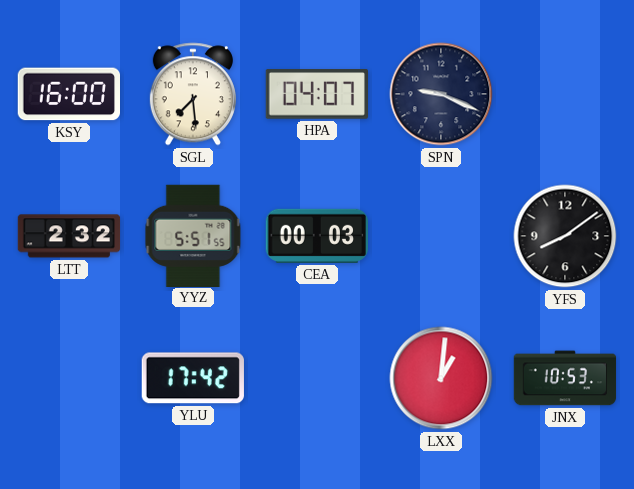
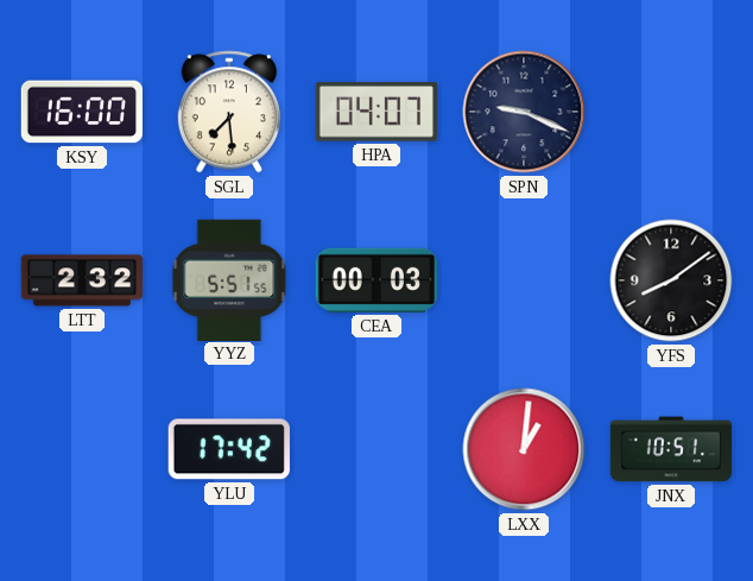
JNX: 10:53 -> 10:51
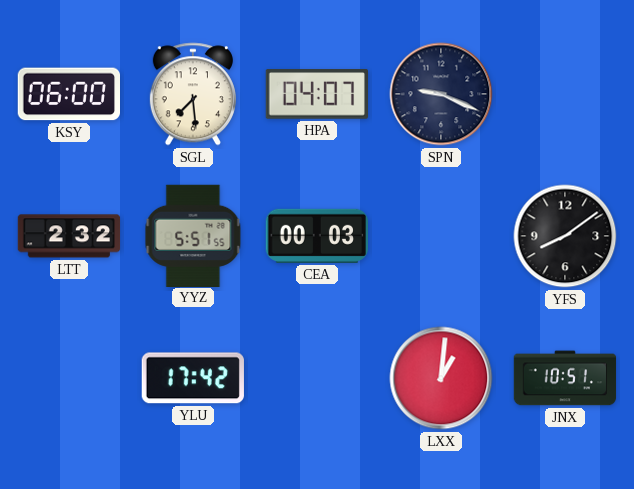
KSY: 16:00 -> 06:00
